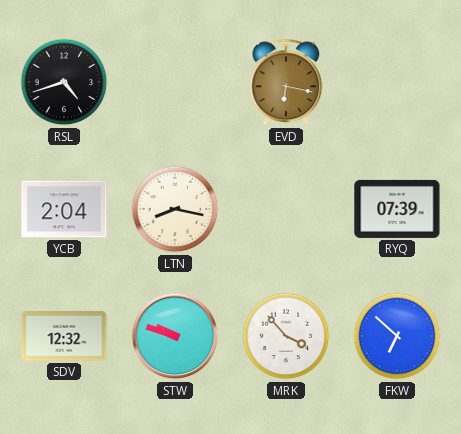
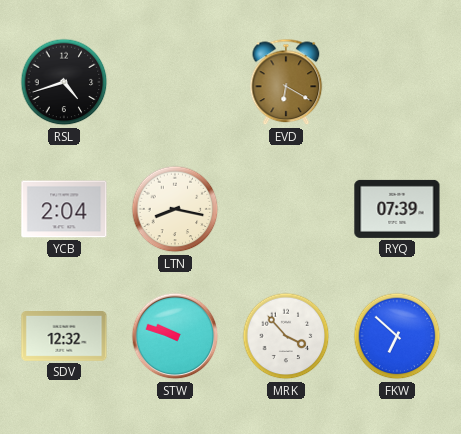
EVD: 6:17 -> 6:20
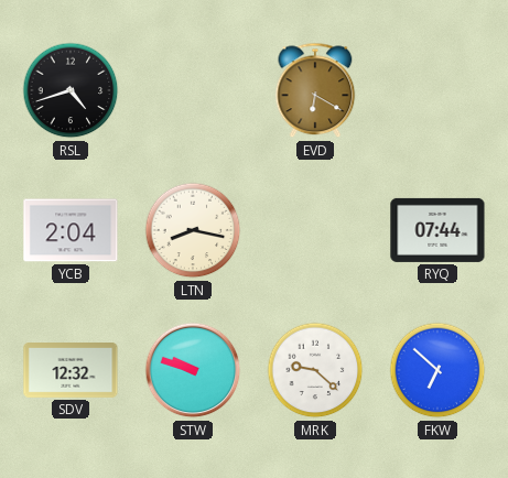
RYQ: 07:39 -> 07:44
MRK: 3:53 -> 9:22
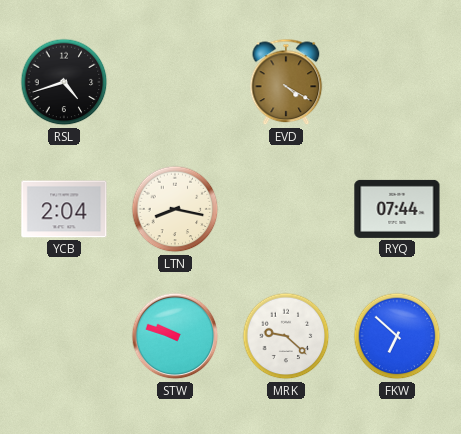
EVD: 6:20 -> 4:20
SDV: 12:32 -> none
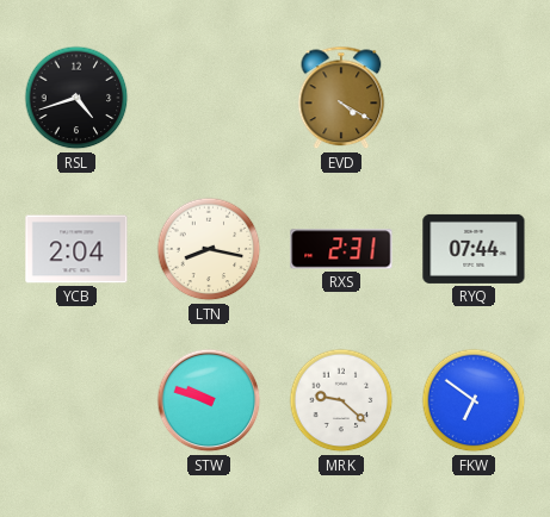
RXS: none -> 2:31
FKW: 6:52 -> 6:51
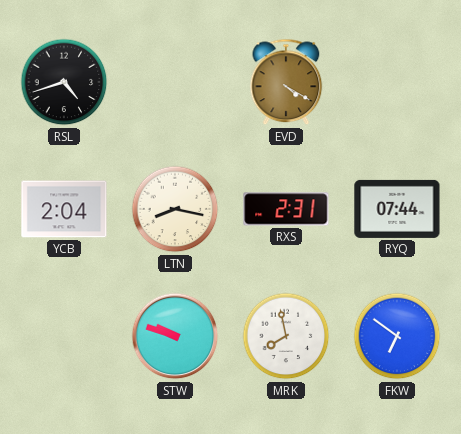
MRK: 9:22 -> 7:58
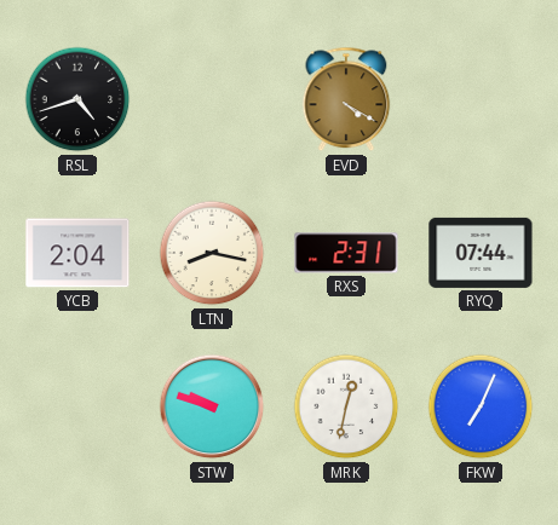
MRK: 7:58 -> 12:32
FKW: 6:51 -> 7:04
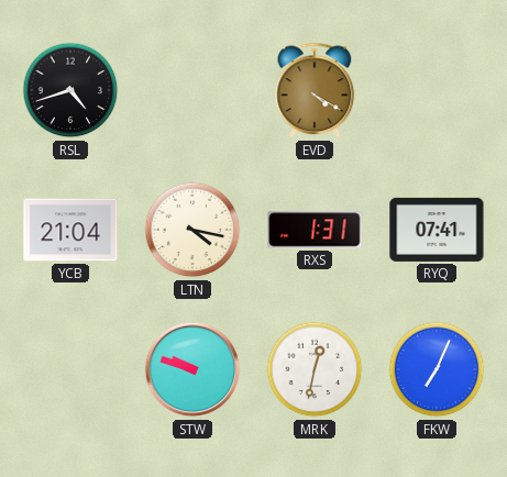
YCB: 2:04 -> 21:04
LTN: 8:17 -> 4:17
RXS: 2:31 -> 1:31
RYQ: 07:44 -> 07:41
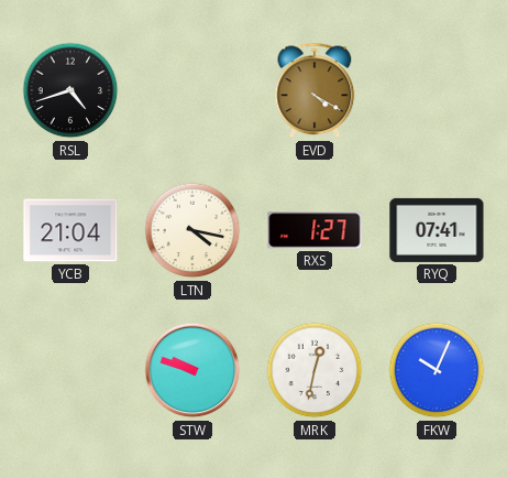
RXS: 1:31 -> 1:27
FKW: 7:04 -> 10:04
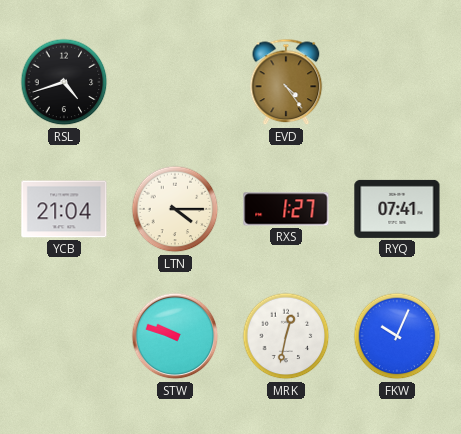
EVD: 4:20 -> 4:24
LTN: 4:17 -> 4:15
